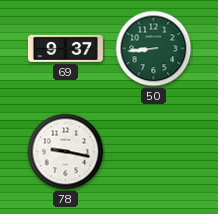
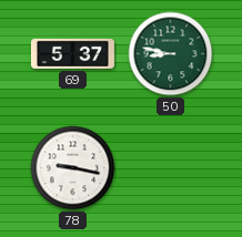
69: 9:37 -> 5:37
50: 8:44 -> 8:47
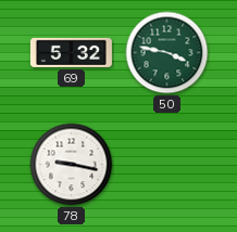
69: 5:37 -> 5:32
50: 8:47 -> 3:47
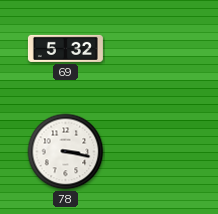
50: 3:47 -> none
78: 9:17 -> 3:17
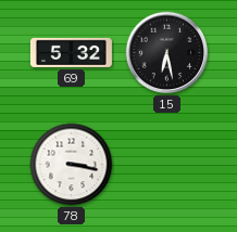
15: none -> 6:28
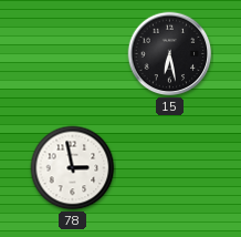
69: 5:32 -> none
78: 3:17 -> 2:58
